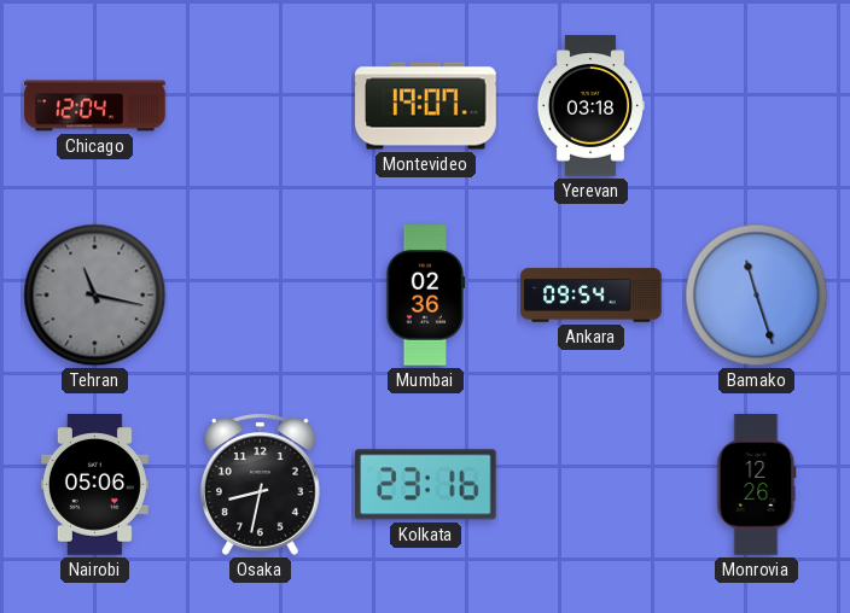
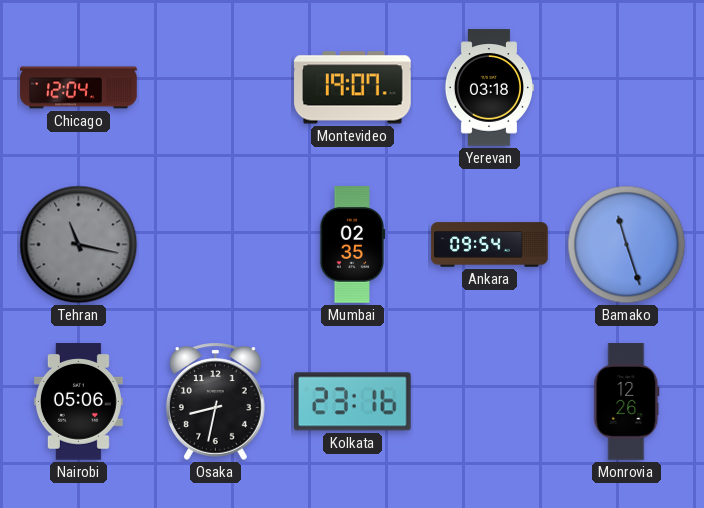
Mumbai: 02:36 -> 02:35
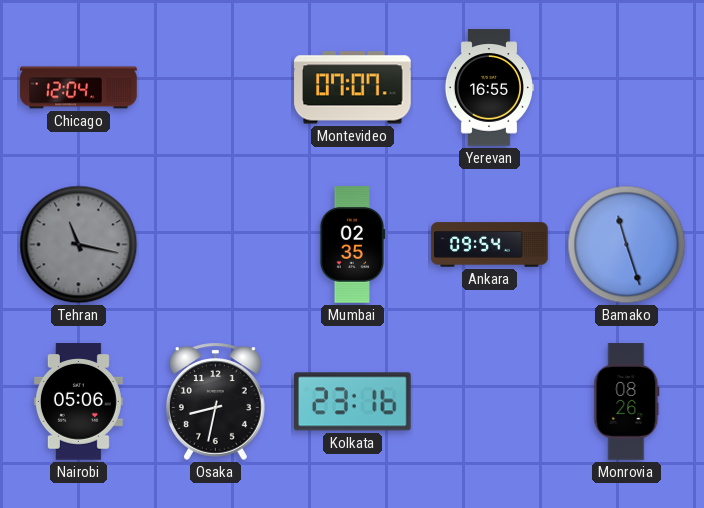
Montevideo: 19:07 -> 07:07
Yerevan: 03:18 -> 16:55
Monrovia: 12:26 -> 08:26
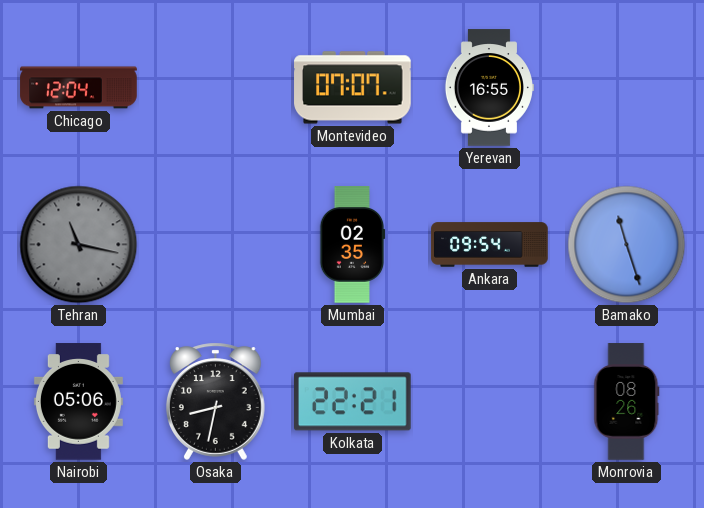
Kolkata: 23:16 -> 22:21
